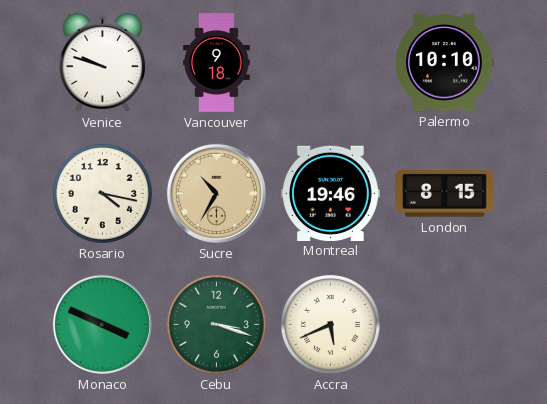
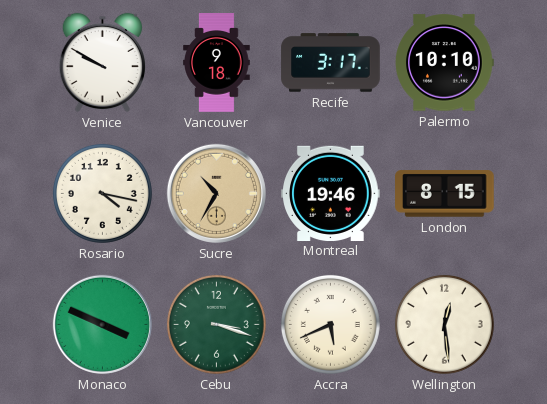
Venice: 9:48 -> 9:50
Recife: none -> 3:17
Wellington: none -> 12:29
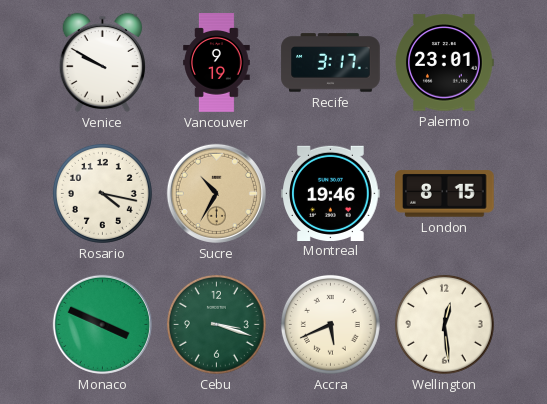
Vancouver: 9:18 -> 9:19
Palermo: 10:10 -> 23:01
